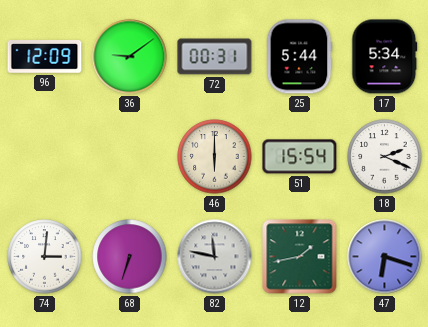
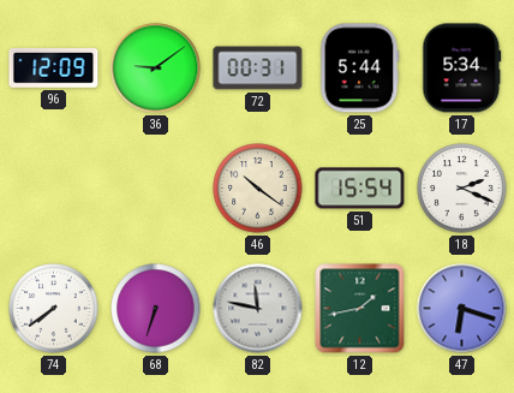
46: 6:00 -> 10:21
74: 3:01 -> 7:39
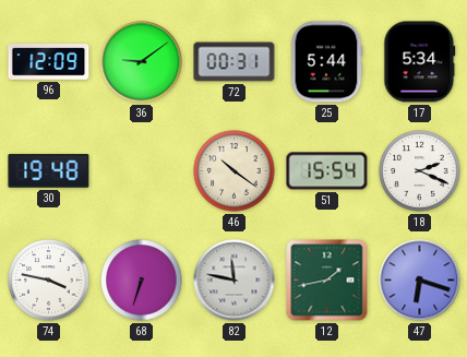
30: none -> 19:48
74: 7:39 -> 3:47
